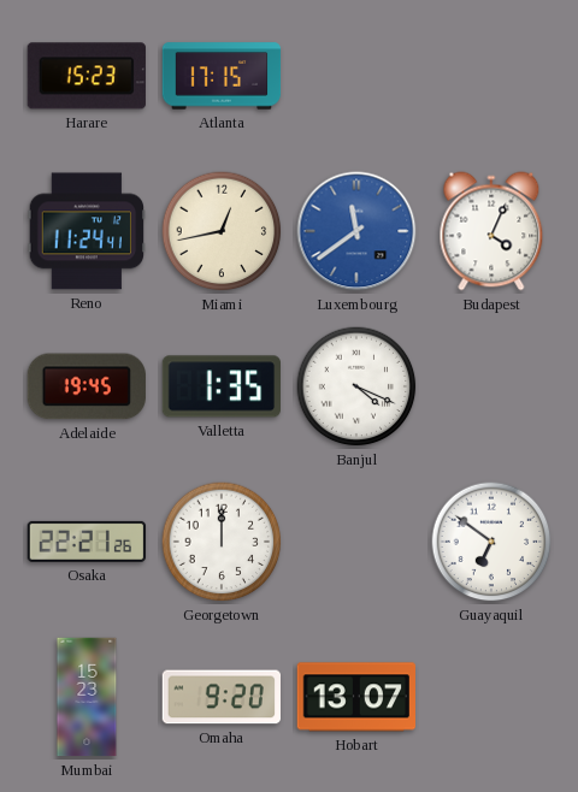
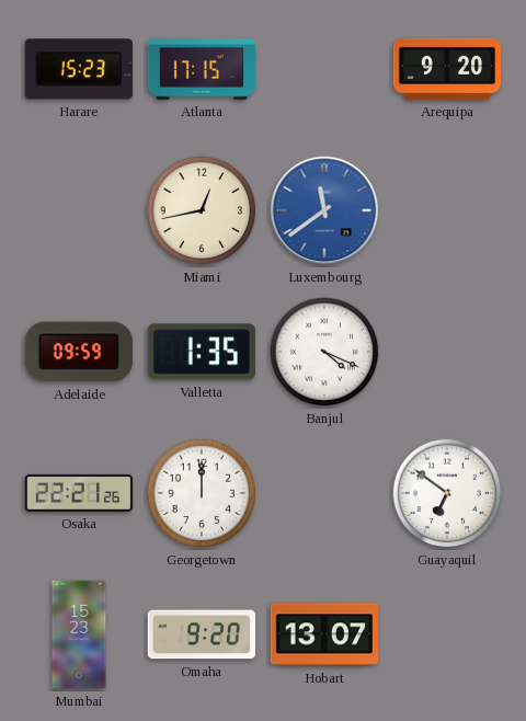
Arequipa: none -> 9:20
Reno: 11:24 -> none
Budapest: 4:04 -> none
Adelaide: 19:45 -> 09:59
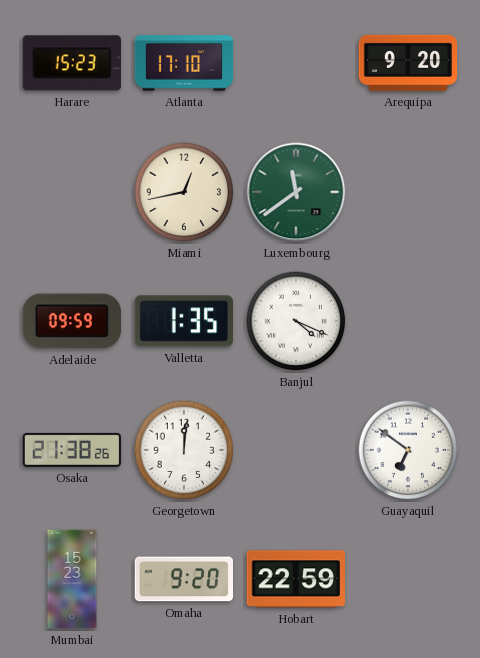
Atlanta: 17:15 -> 17:10
Luxembourg dial: blue -> green
Osaka: 22:21 -> 21:38
Georgetown: 12:00 -> 12:01
Hobart: 13:07 -> 22:59
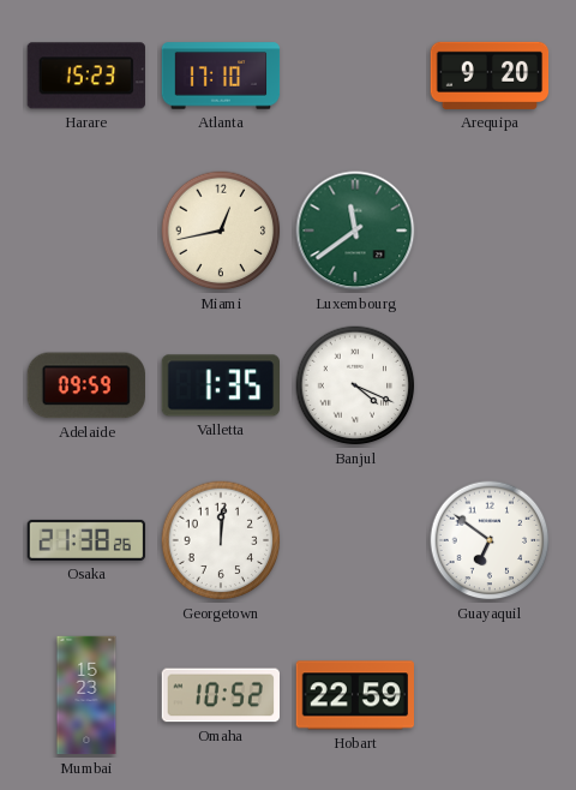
Omaha: 9:20 -> 10:52
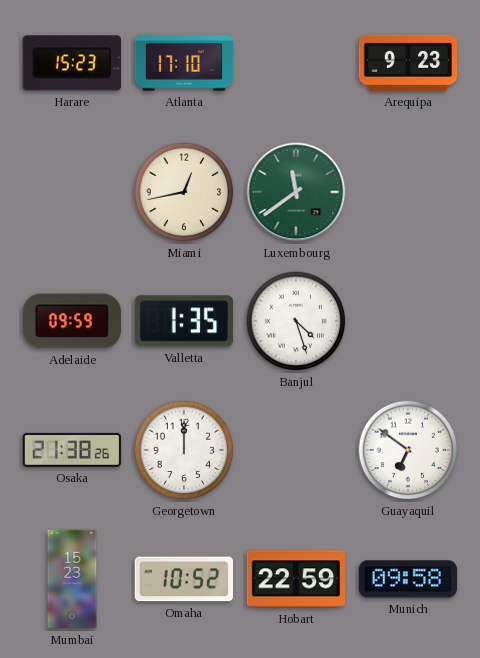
Arequipa: 9:20 -> 9:23
Banjul: 4:19 -> 4:27
Georgetown: 12:01 -> 12:00
Munich: none -> 09:58
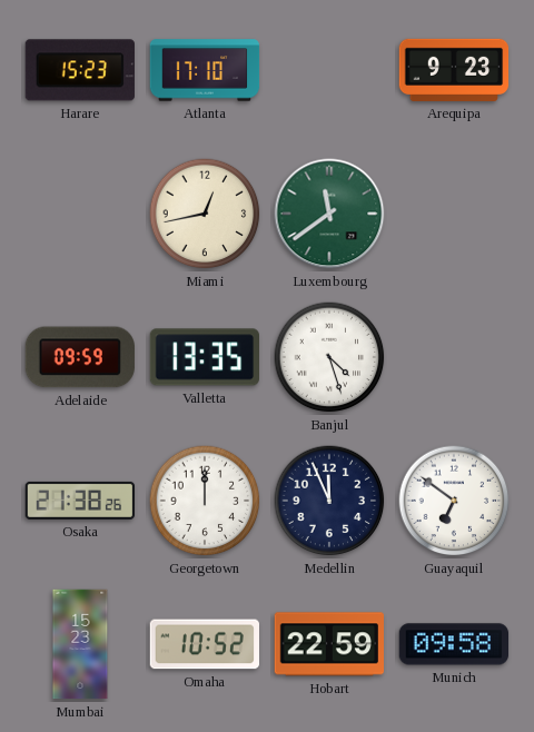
Valletta: 1:35 -> 13:35
Medellin: none -> 11:56
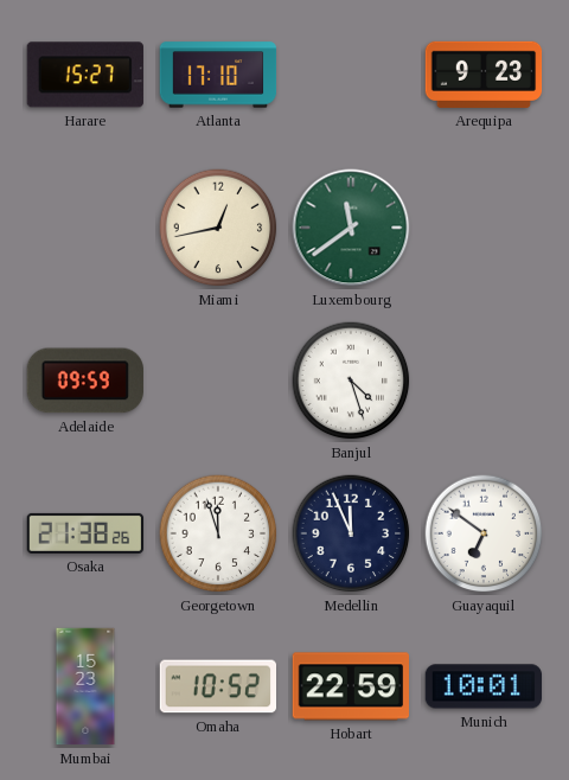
Harare: 15:23 -> 15:27
Valletta: 13:35 -> none
Georgetown: 12:00 -> 11:57
Munich: 09:58 -> 10:01
